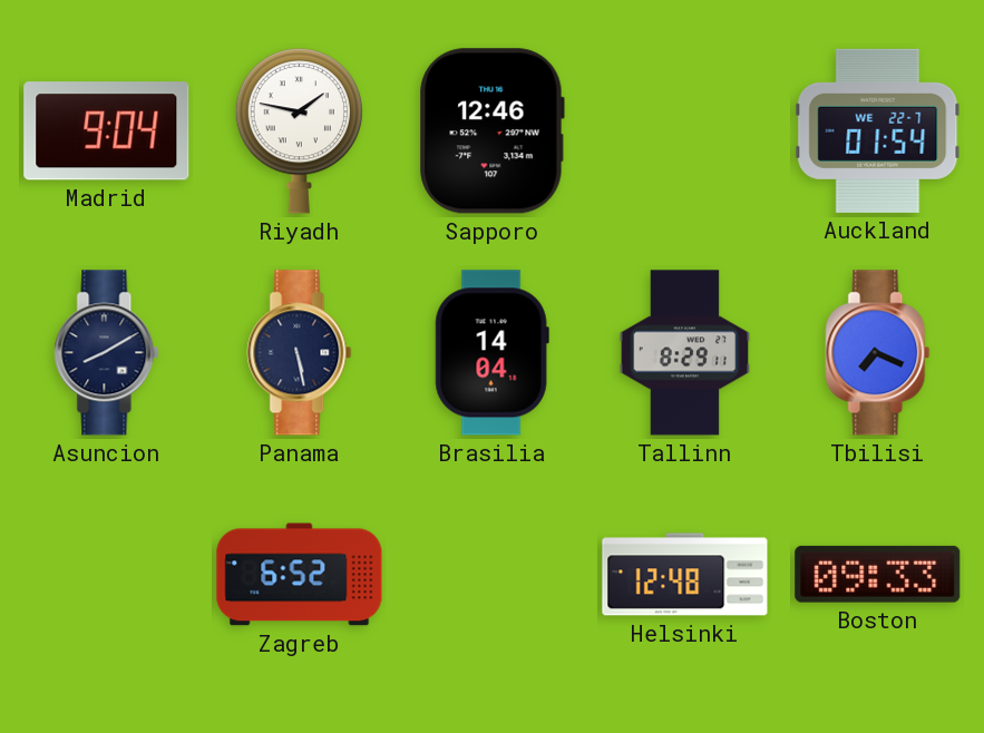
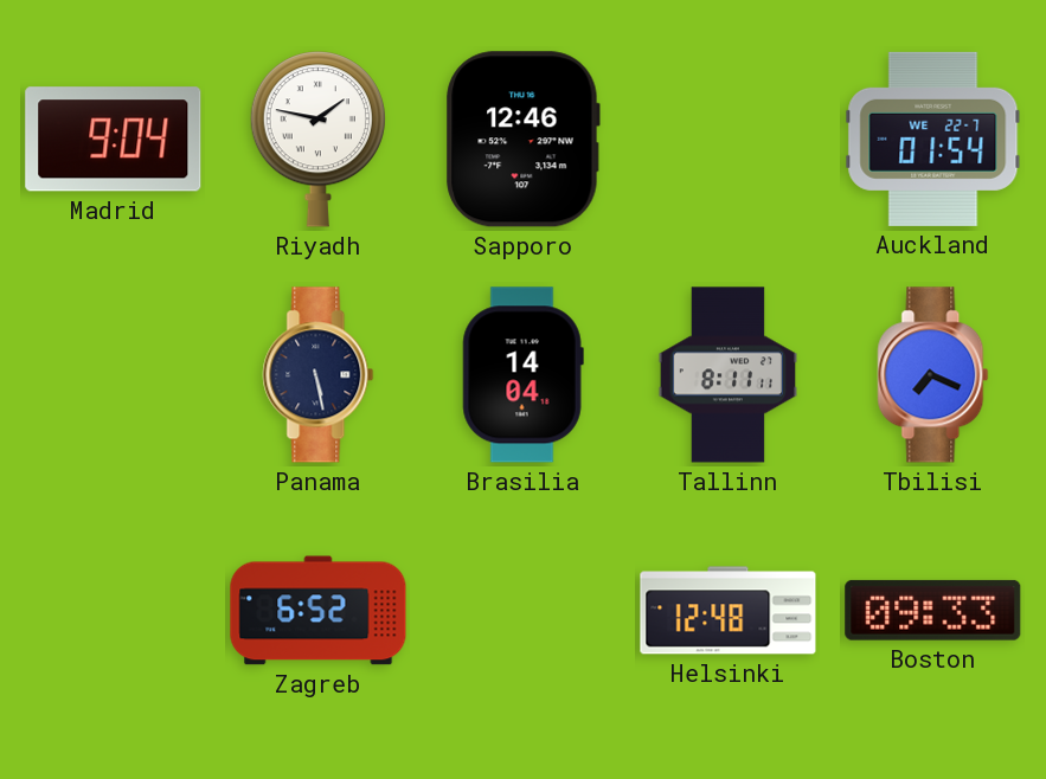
Asuncion: 8:10 -> none
Tallinn: 8:29 -> 8:11
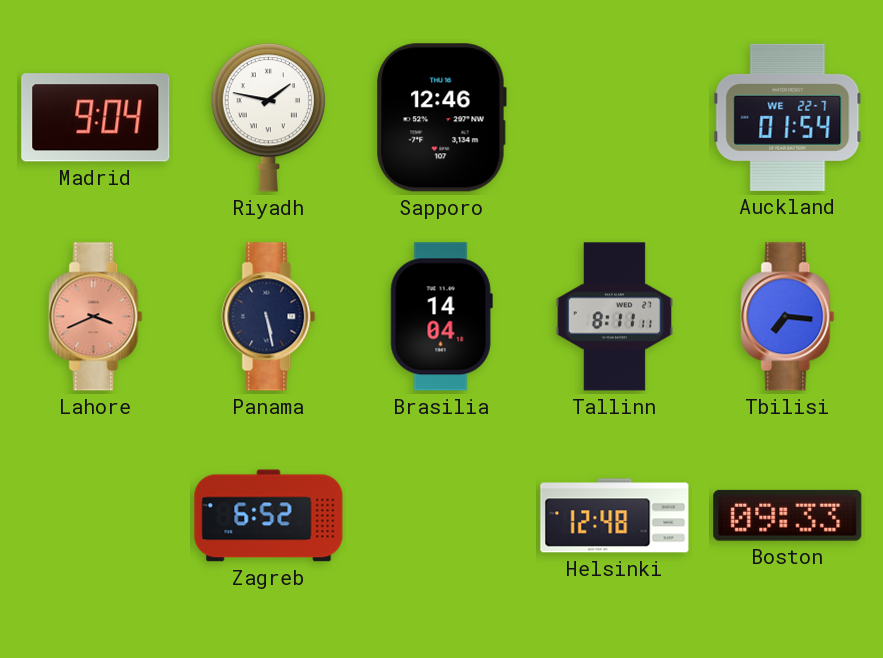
Lahore: none -> 3:41
Tbilisi: 7:19 -> 7:16
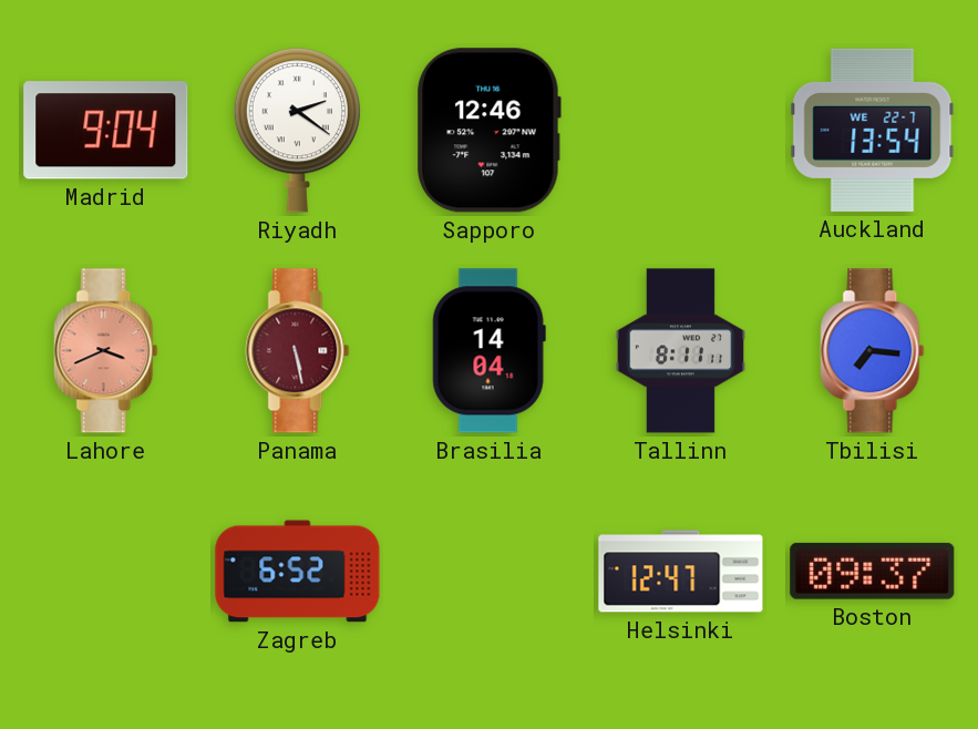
Riyadh: 1:47 -> 2:21
Auckland: 01:54 -> 13:54
Panama dial: navy -> burgundy
Helsinki: 12:48 -> 12:47
Boston: 09:33 -> 09:37
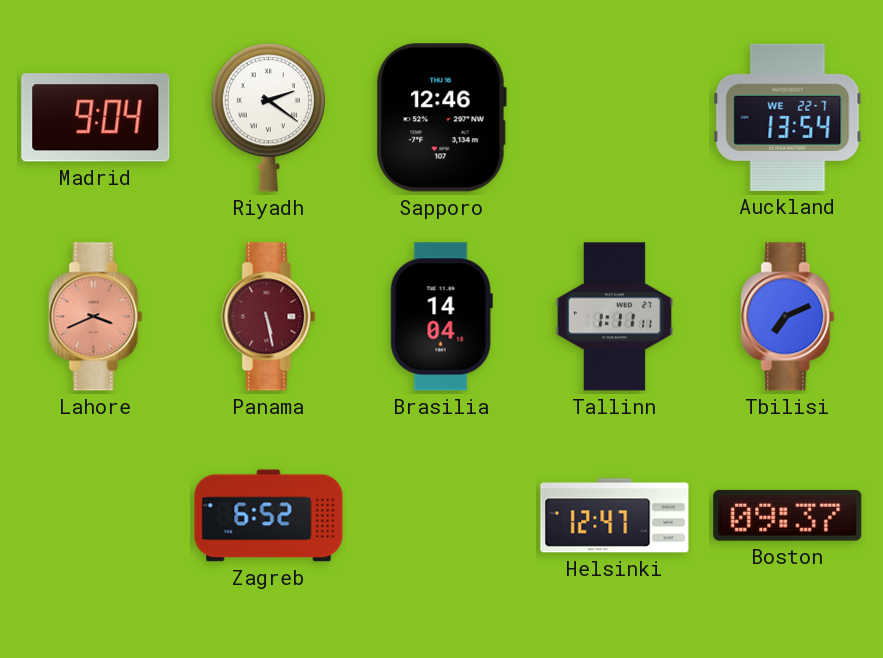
Tallinn: 8:11 -> 1:11
Tbilisi: 7:16 -> 7:11
